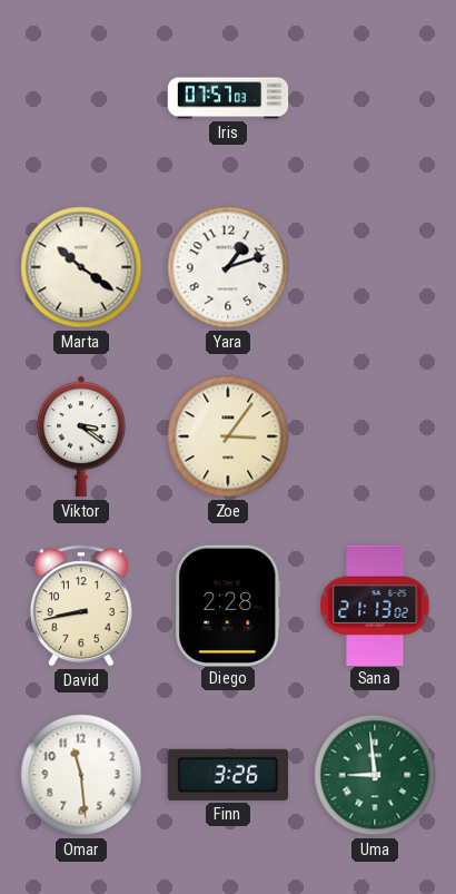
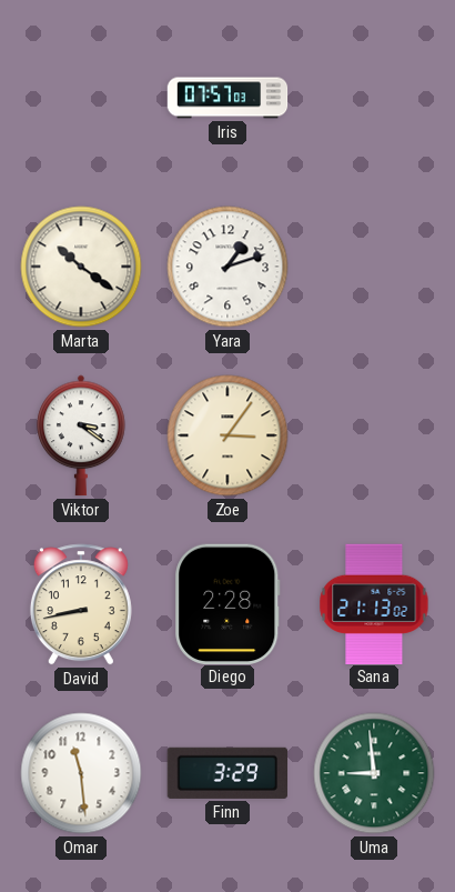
Finn: 3:26 -> 3:29
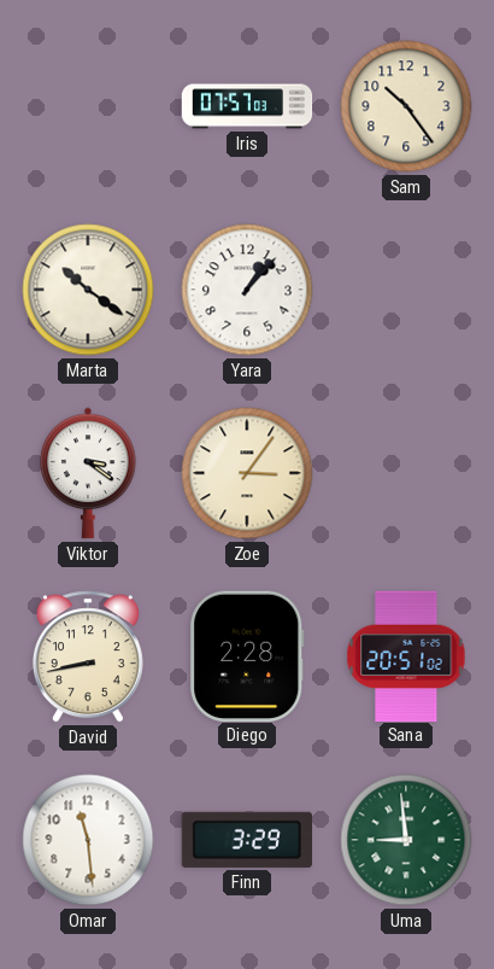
Sam: none -> 10:24
Yara: 1:12 -> 1:07
Sana: 21:13 -> 20:51
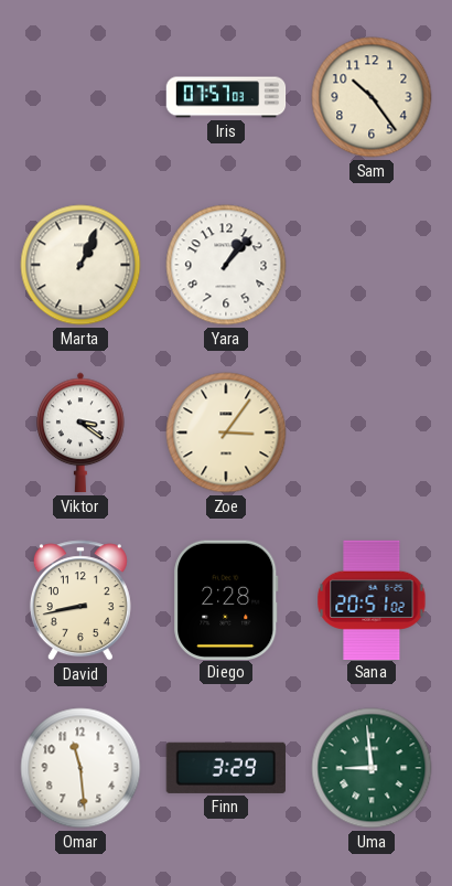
Marta: 10:21 -> 1:04
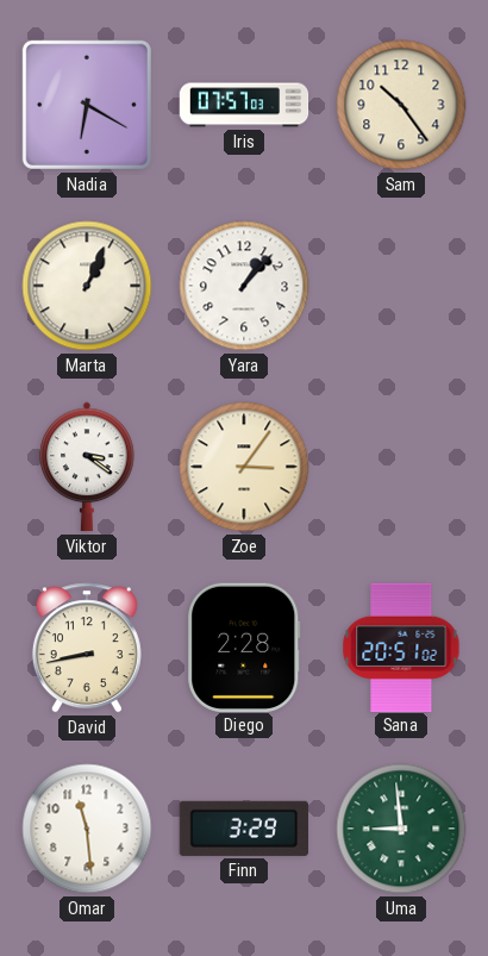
Nadia: none -> 6:20
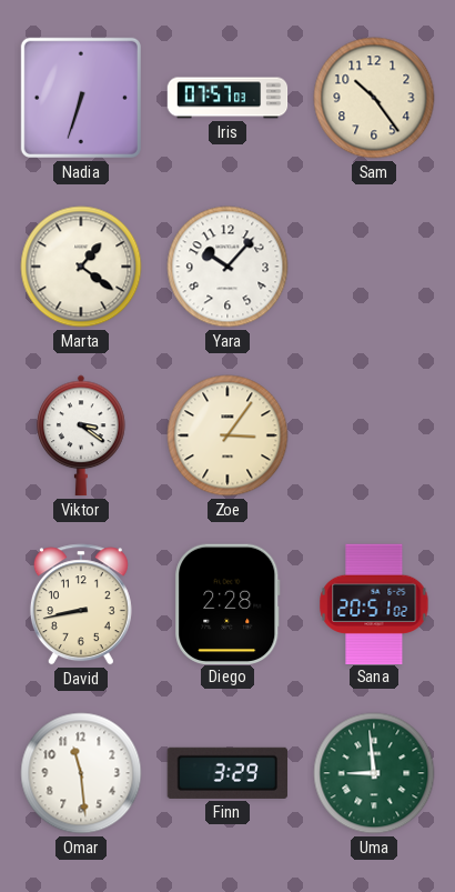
Nadia: 6:20 -> 6:33
Marta: 1:04 -> 1:21
Yara: 1:07 -> 10:07
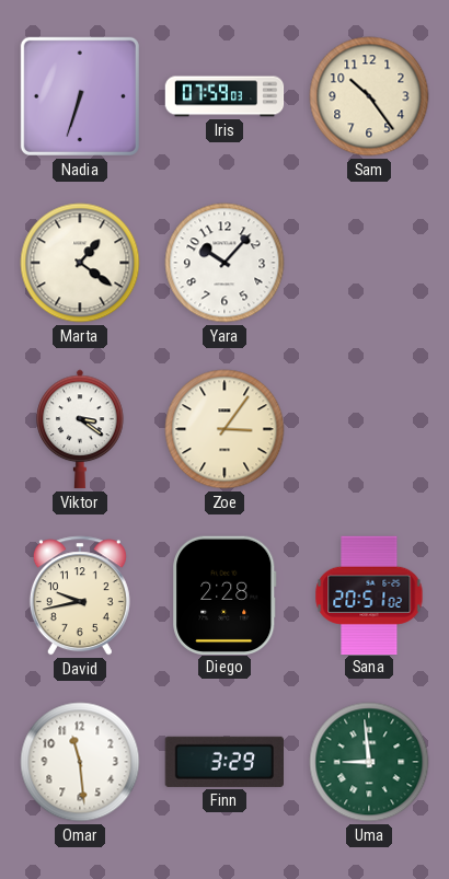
Iris: 07:57 -> 07:59
David: 8:43 -> 9:43
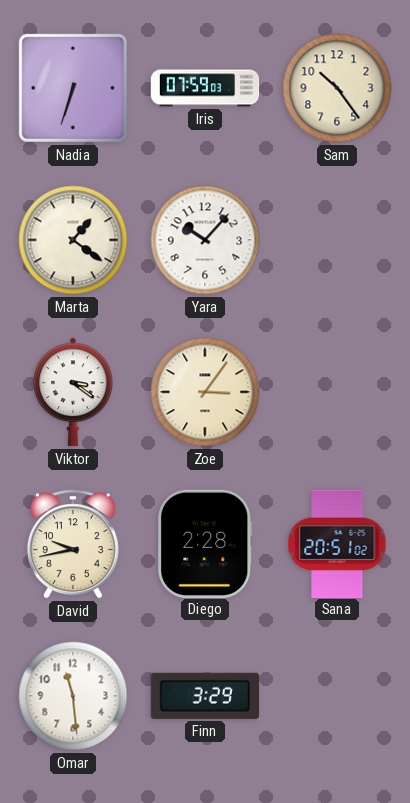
Uma: 8:59 -> none
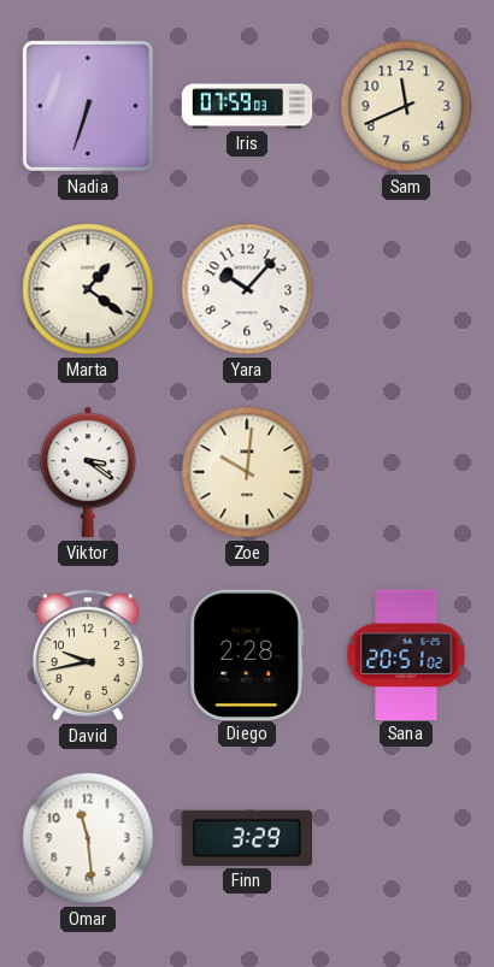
Sam: 10:24 -> 11:41
Zoe: 3:06 -> 10:01
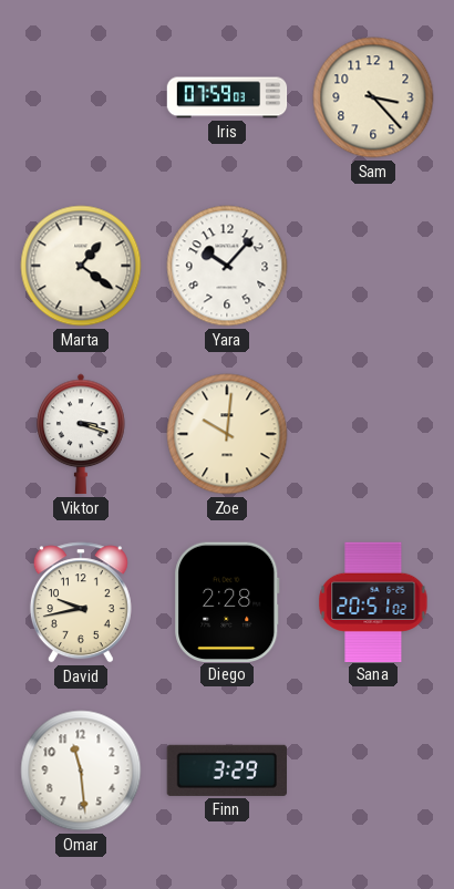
Nadia: 6:33 -> none
Sam: 11:41 -> 3:23
Viktor: 3:21 -> 3:18
